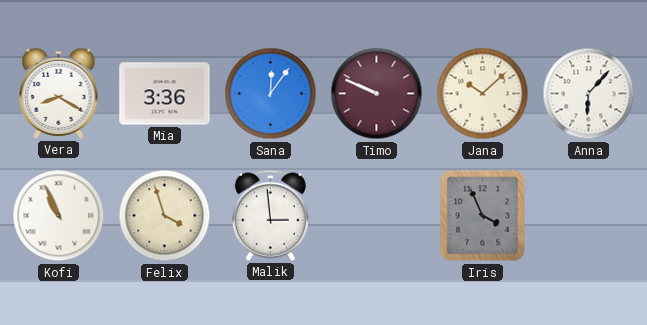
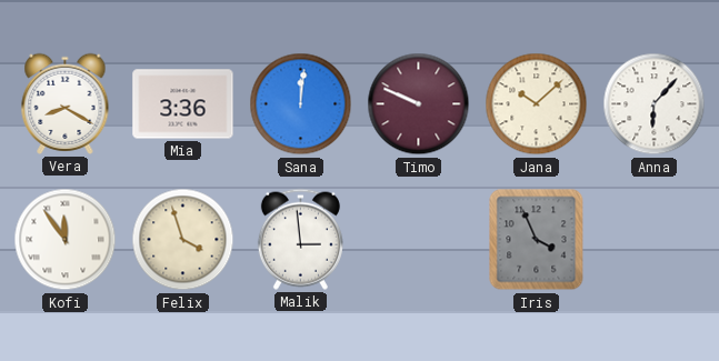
Sana: 12:06 -> 12:01
Kofi: 10:56 -> 11:54
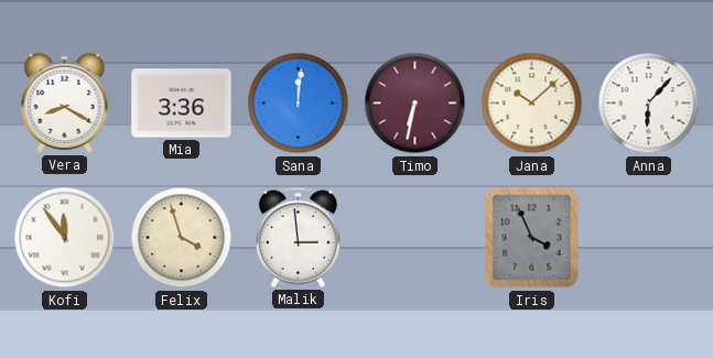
Timo: 9:49 -> 6:32
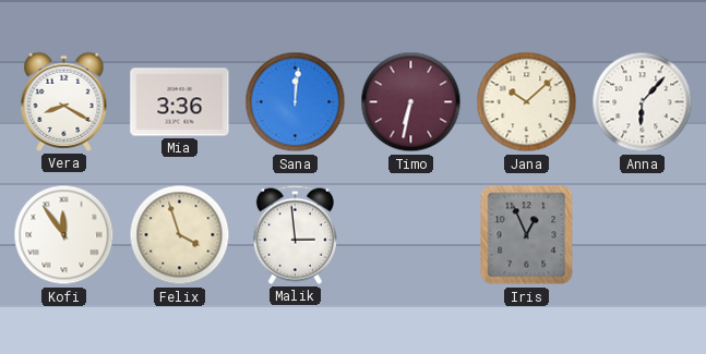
Iris: 3:56 -> 12:56
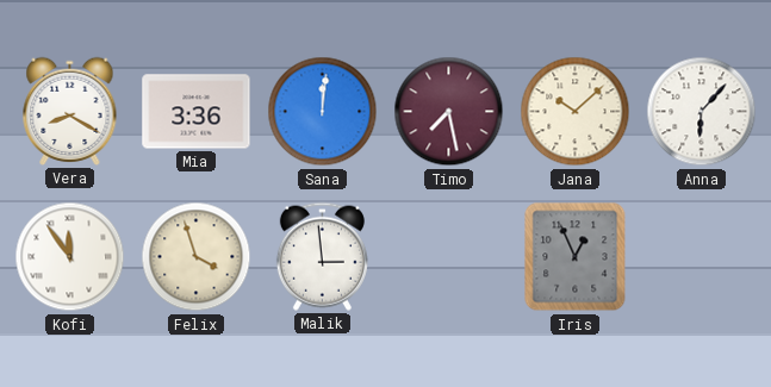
Timo: 6:32 -> 7:28
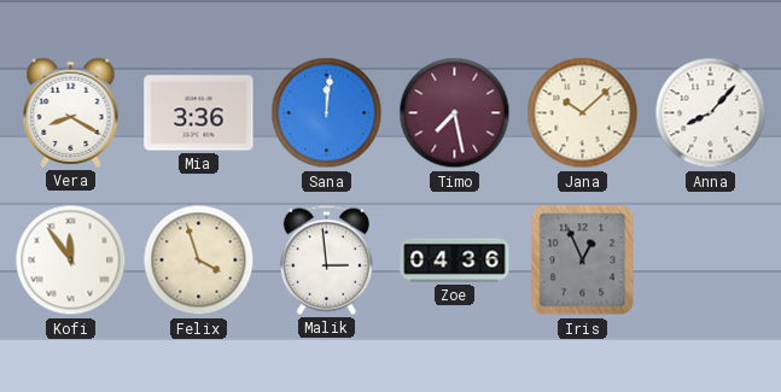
Anna: 6:07 -> 8:07
Zoe: none -> 04:36
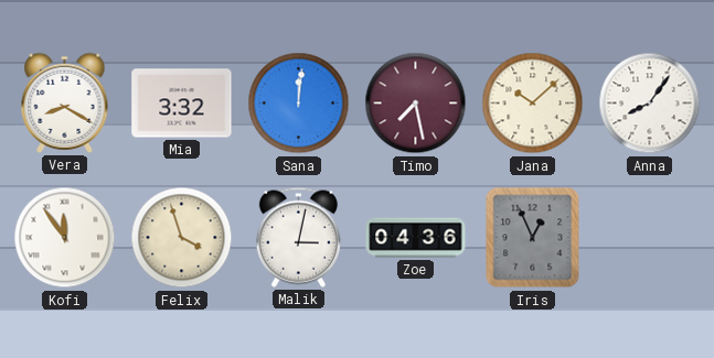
Mia: 3:36 -> 3:32
Anna: 8:07 -> 8:06
Malik: 2:59 -> 3:02
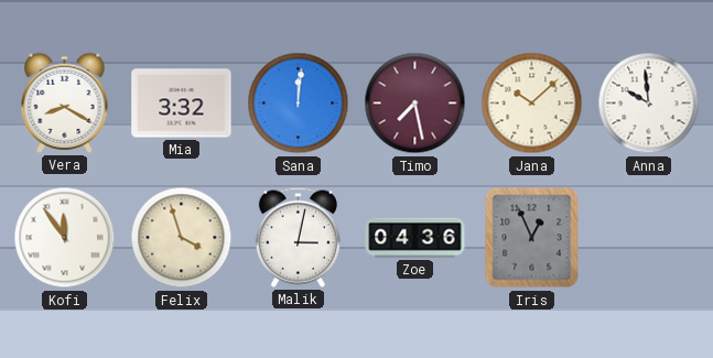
Anna: 8:06 -> 9:59
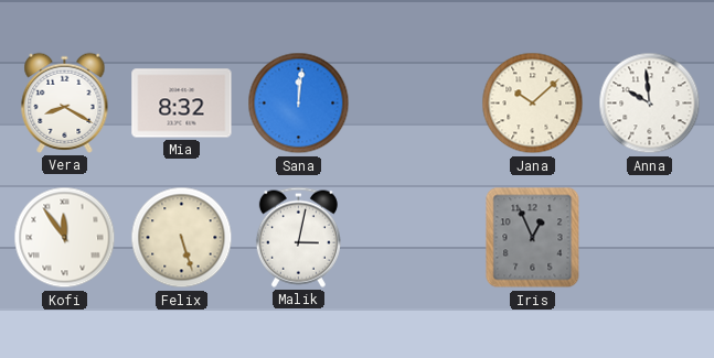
Mia: 3:32 -> 8:32
Timo: 7:28 -> none
Felix: 3:57 -> 5:27
Zoe: 04:36 -> none
